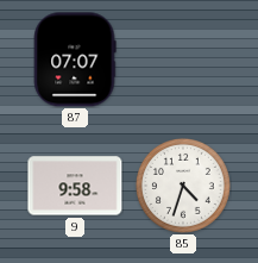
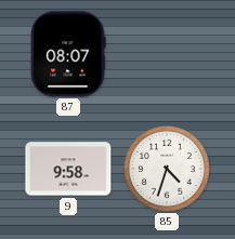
87: 07:07 -> 08:07
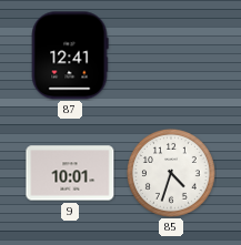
87: 08:07 -> 12:41
9: 9:58 -> 10:01
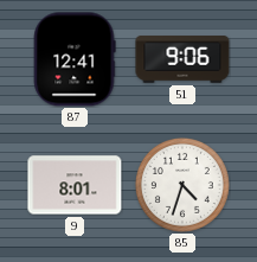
51: none -> 9:06
9: 10:01 -> 8:01
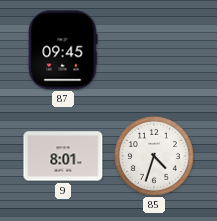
87: 12:41 -> 09:45
51: 9:06 -> none
